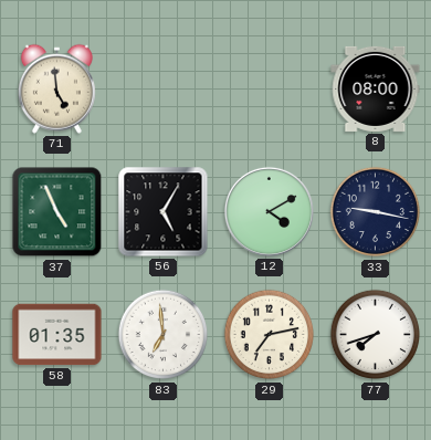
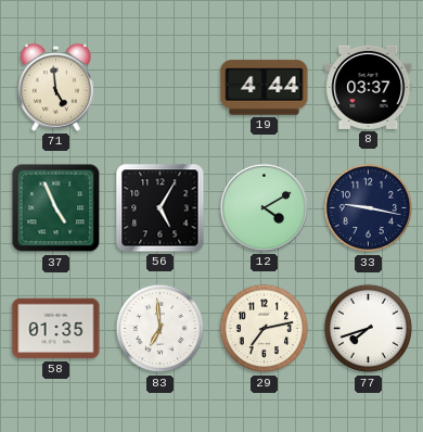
19: none -> 4:44
8: 08:00 -> 03:37
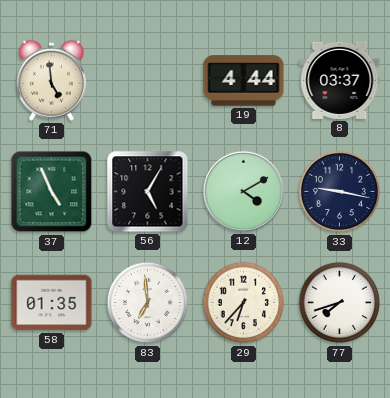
29: 7:13 -> 6:37
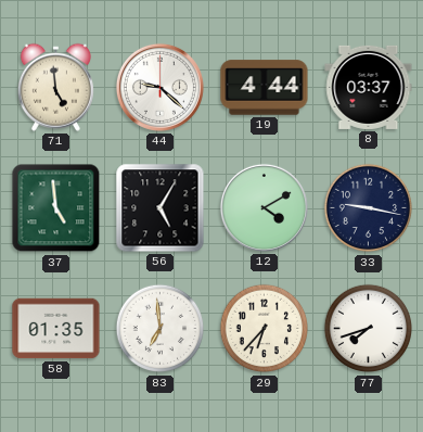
44: none -> 9:22
37: 4:56 -> 4:59
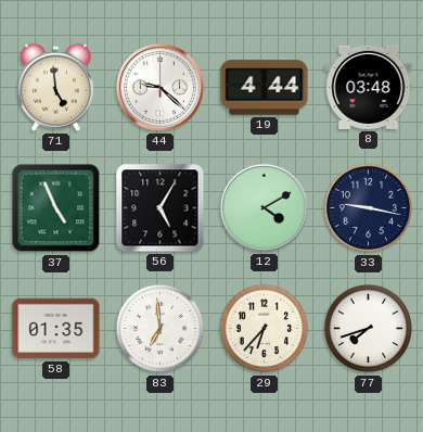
8: 03:37 -> 03:48
37: 4:59 -> 4:56
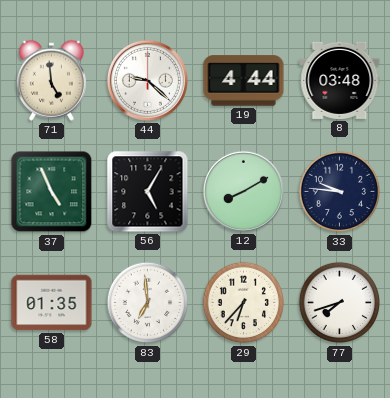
12: 4:10 -> 8:10
33: 9:17 -> 9:46
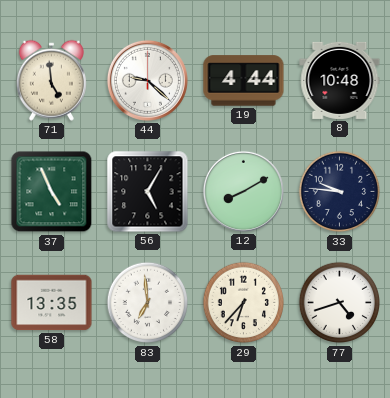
8: 03:48 -> 10:48
58: 01:35 -> 13:35
77: 7:42 -> 4:42
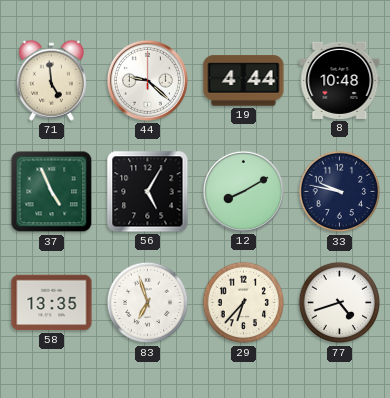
33: 9:46 -> 9:47
83: 6:59 -> 6:57
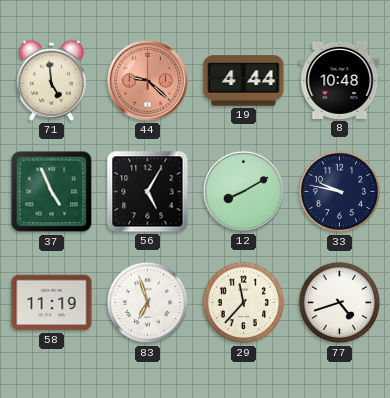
44 dial: white -> salmon
58: 13:35 -> 11:19
29: 6:37 -> 11:37
